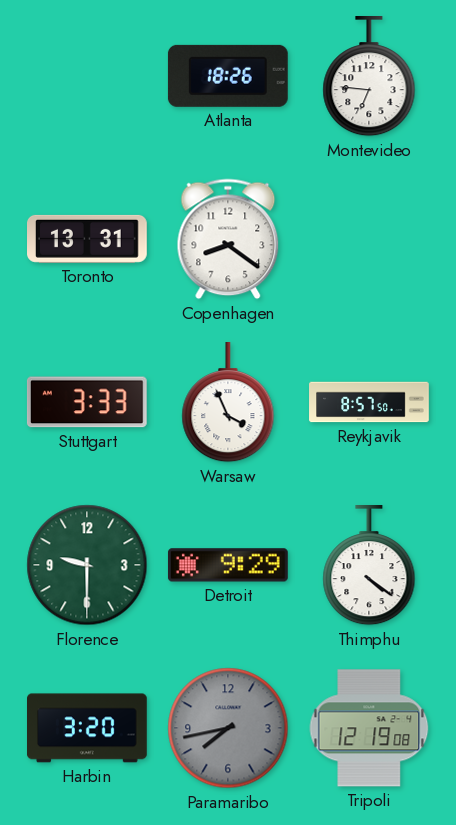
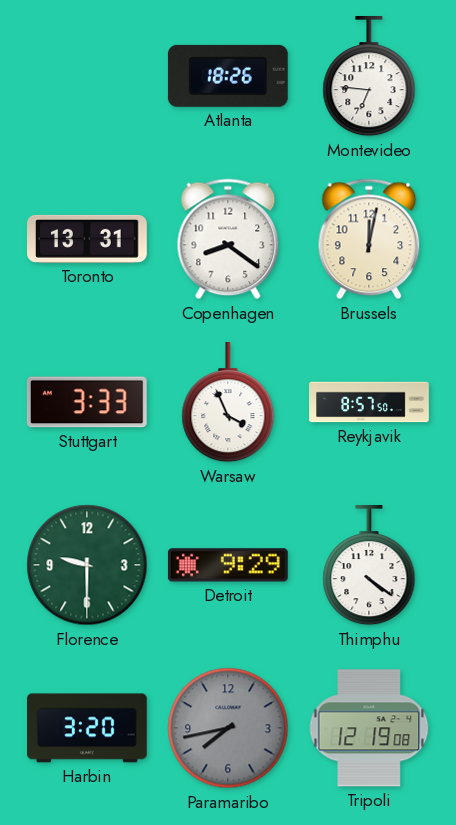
Brussels: none -> 12:02
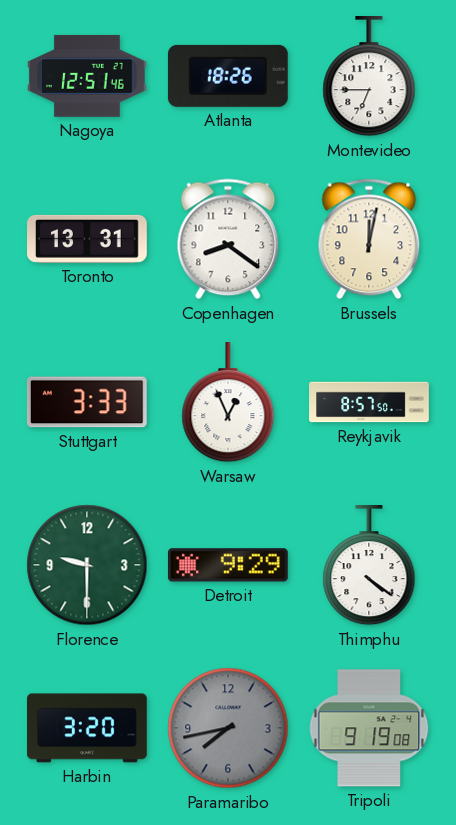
Nagoya: none -> 12:51
Montevideo: 6:46 -> 6:45
Warsaw: 3:56 -> 12:56
Tripoli: 12:19 -> 9:19
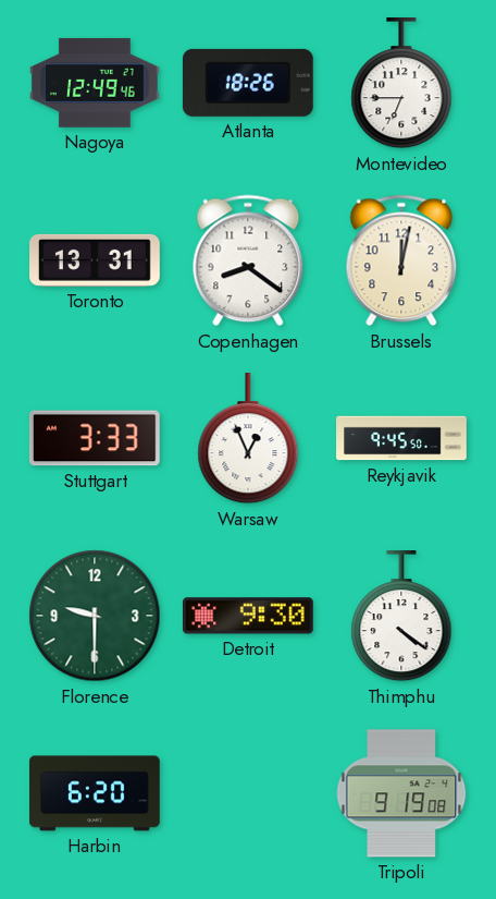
Nagoya: 12:51 -> 12:49
Reykjavik: 8:57 -> 9:45
Detroit: 9:29 -> 9:30
Harbin: 3:20 -> 6:20
Paramaribo: 7:43 -> none
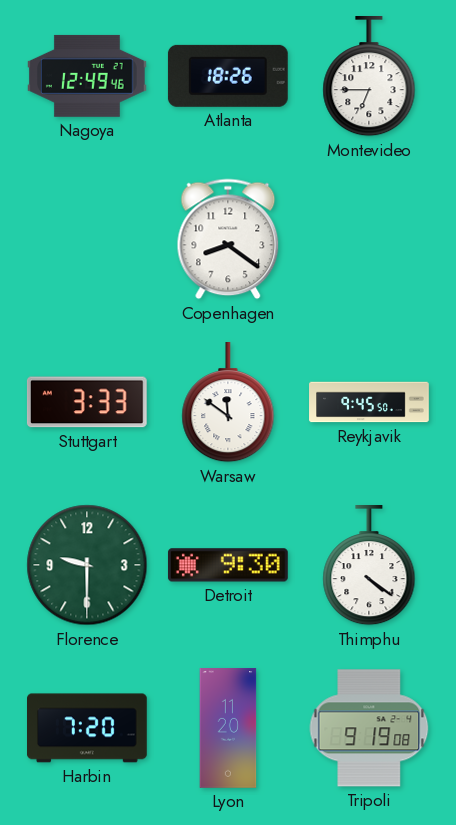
Toronto: 13:31 -> none
Brussels: 12:02 -> none
Warsaw: 12:56 -> 11:51
Harbin: 6:20 -> 7:20
Lyon: none -> 11:20
